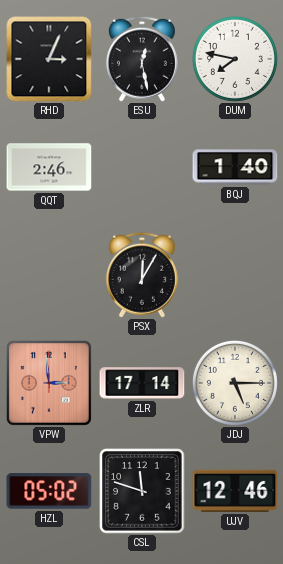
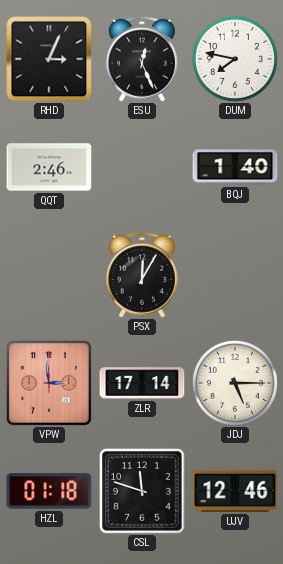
ESU: 12:28 -> 12:26
HZL: 05:02 -> 01:18
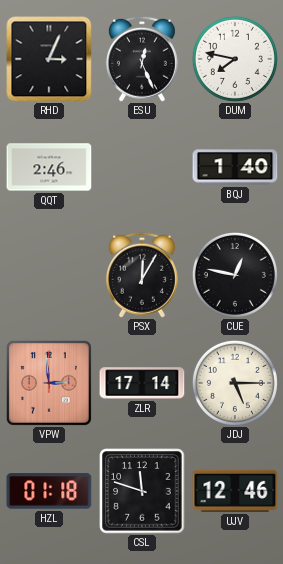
CUE: none -> 12:47
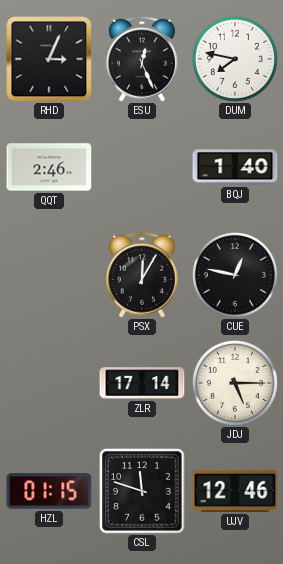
VPW: 2:59 -> none
HZL: 01:18 -> 01:15
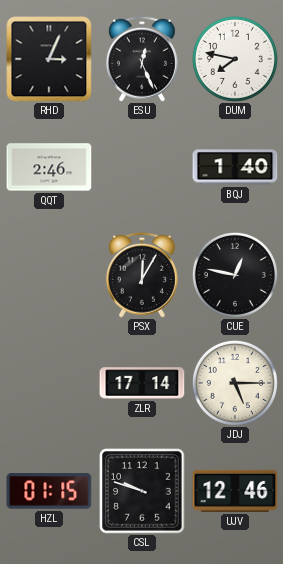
CSL: 11:48 -> 9:48
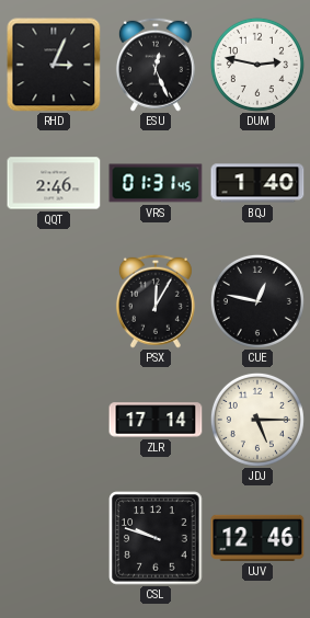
DUM: 7:47 -> 2:47
VRS: none -> 01:31
HZL: 01:15 -> none
